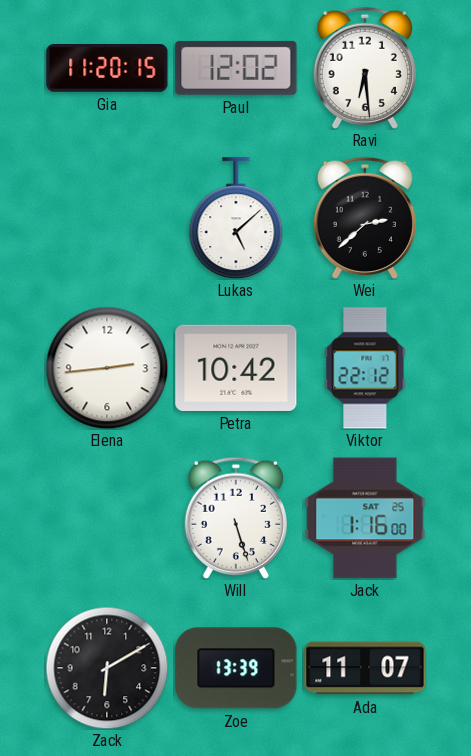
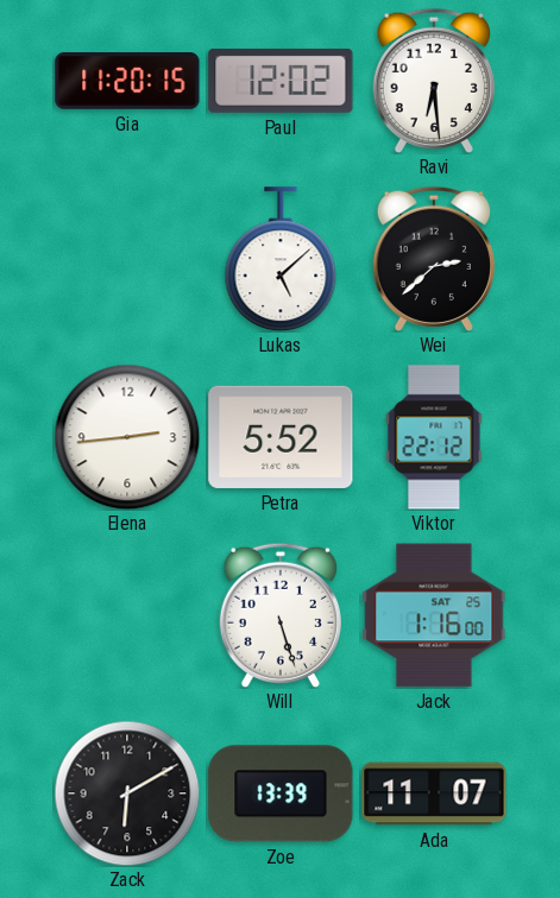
Petra: 10:42 -> 5:52
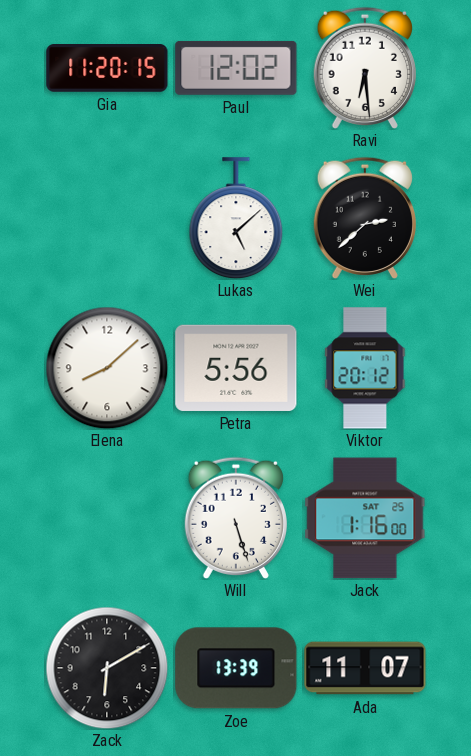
Elena: 2:44 -> 8:08
Petra: 5:52 -> 5:56
Viktor: 22:12 -> 20:12
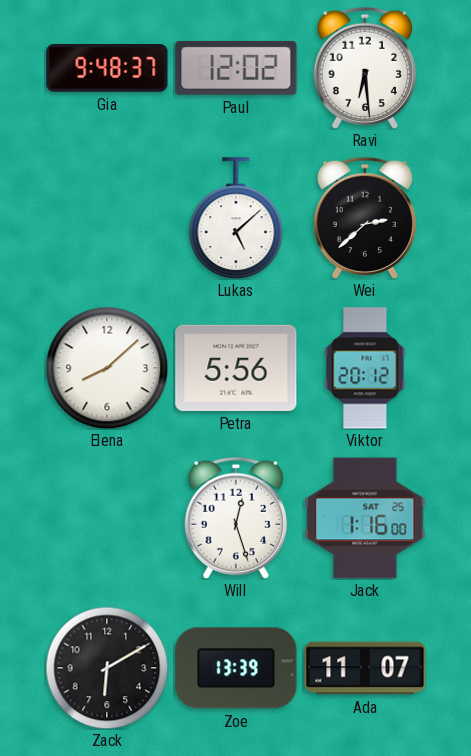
Gia: 11:20 -> 9:48
Will: 5:27 -> 12:27
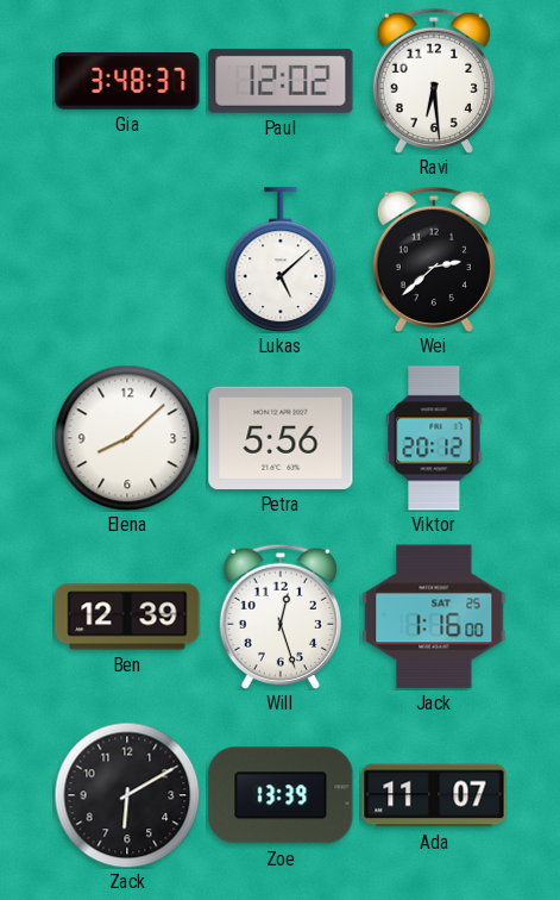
Gia: 9:48 -> 3:48
Ben: none -> 12:39
